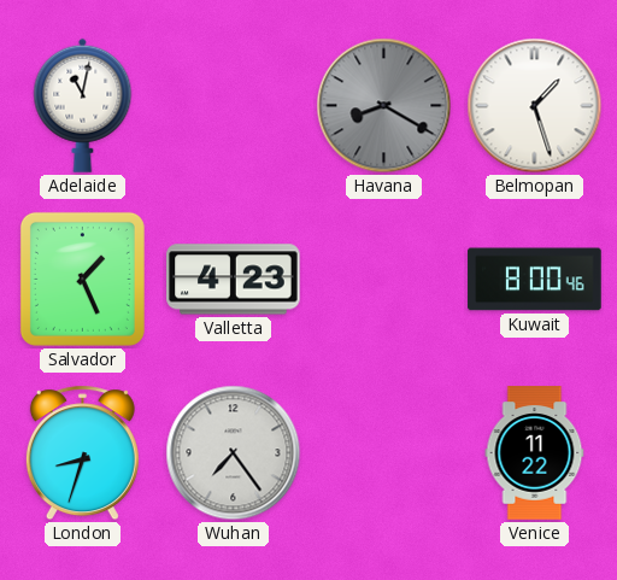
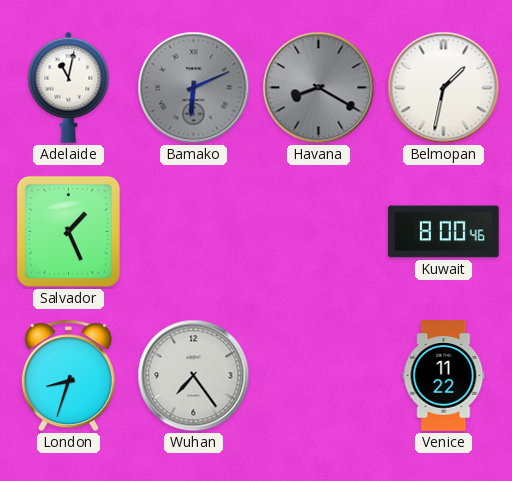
Bamako: none -> 6:11
Belmopan: 1:27 -> 1:32
Valletta: 4:23 -> none
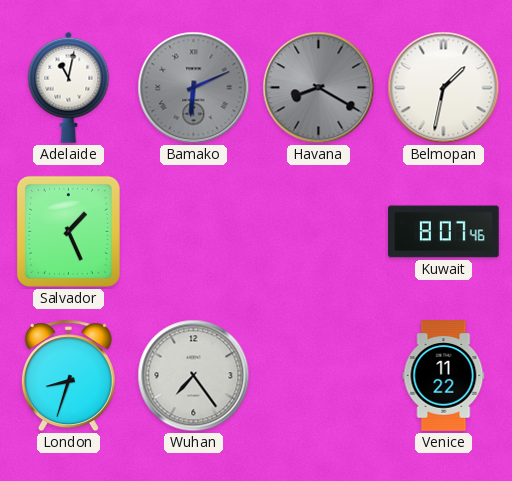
Kuwait: 8:00 -> 8:07
